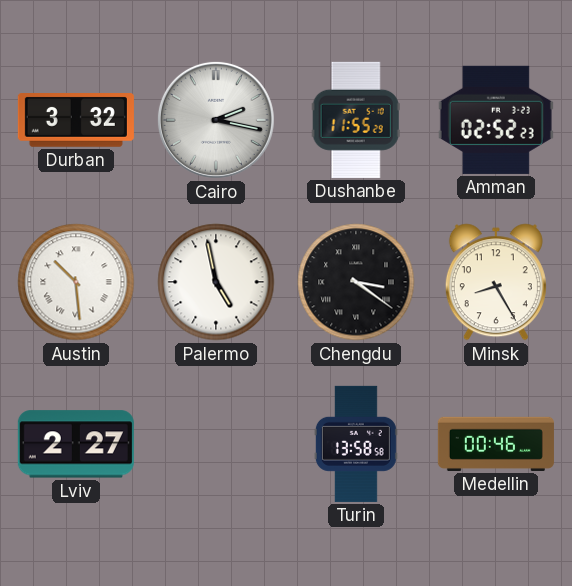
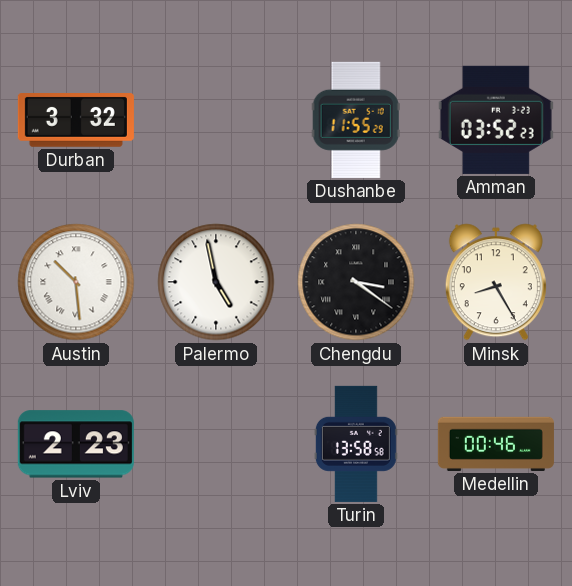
Cairo: 2:17 -> none
Amman: 02:52 -> 03:52
Lviv: 2:27 -> 2:23
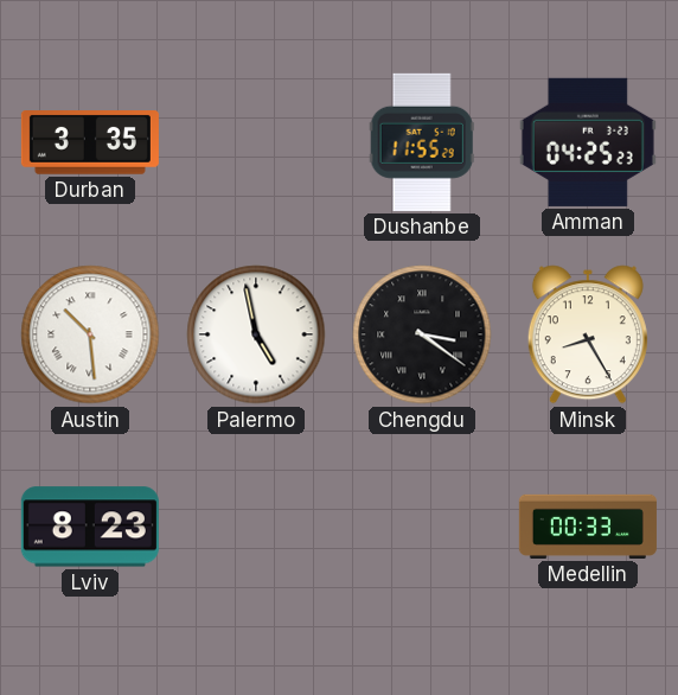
Durban: 3:32 -> 3:35
Amman: 03:52 -> 04:25
Lviv: 2:23 -> 8:23
Turin: 13:58 -> none
Medellin: 00:46 -> 00:33
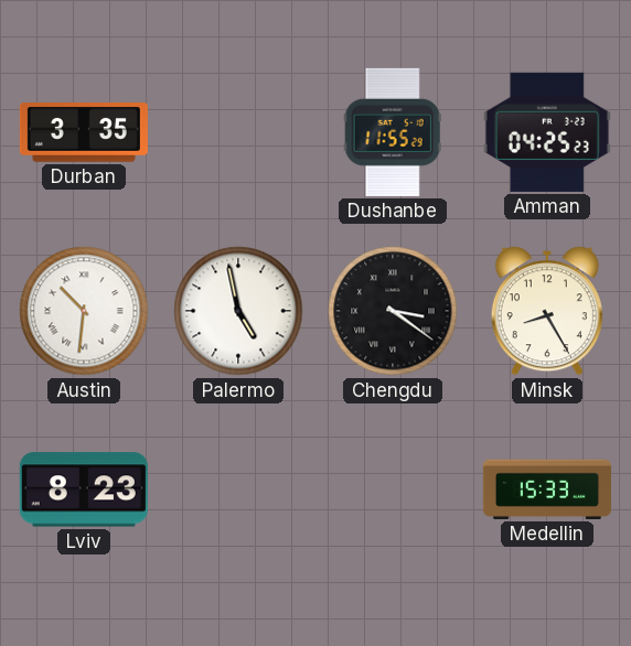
Austin: 10:29 -> 10:31
Medellin: 00:33 -> 15:33
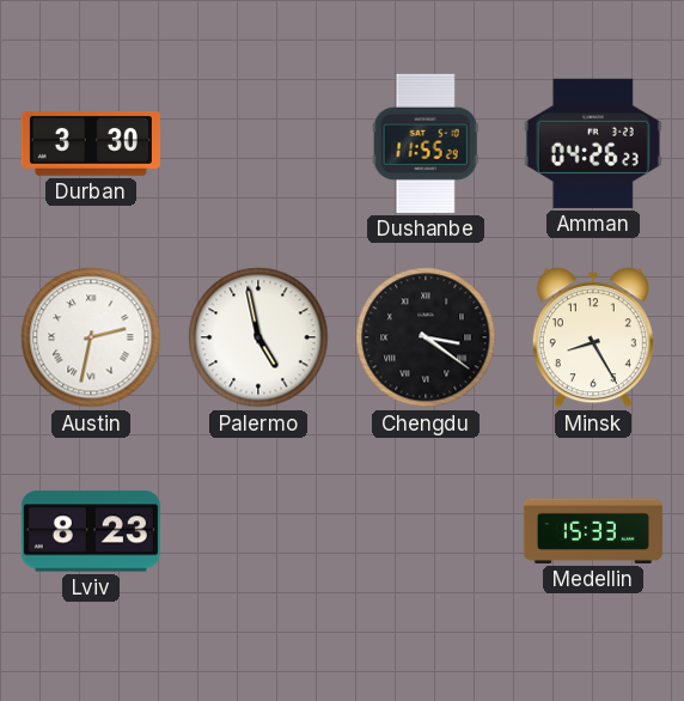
Durban: 3:35 -> 3:30
Amman: 04:25 -> 04:26
Austin: 10:31 -> 2:32
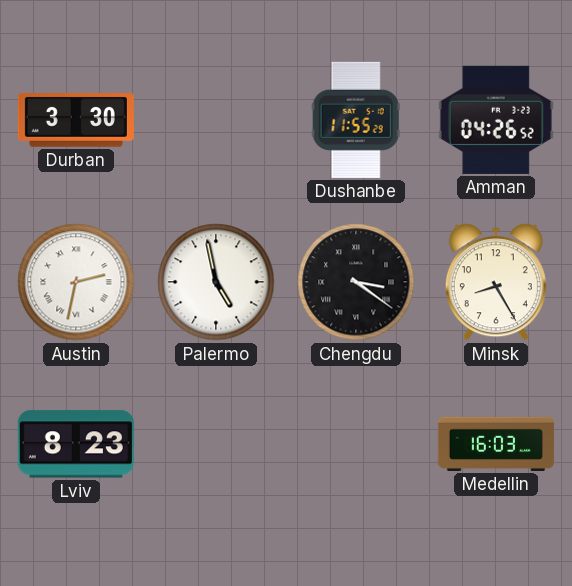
Amman: 04:26:23 -> 04:26:52
Medellin: 15:33 -> 16:03
